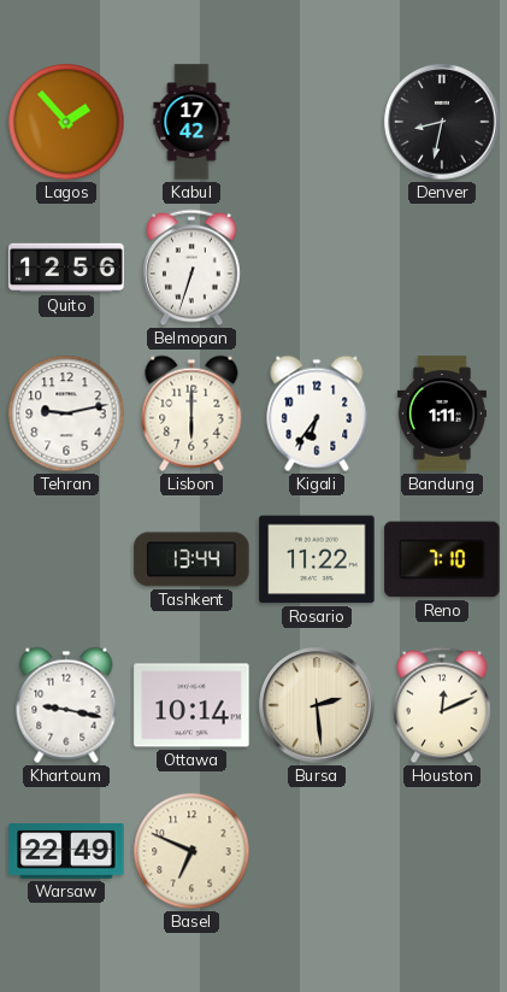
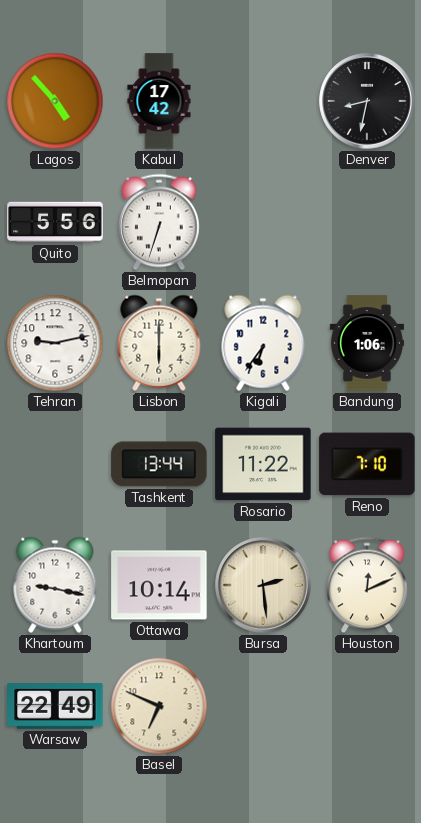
Lagos: 1:53 -> 4:53
Quito: 12:56 -> 5:56
Bandung: 1:11 -> 1:06
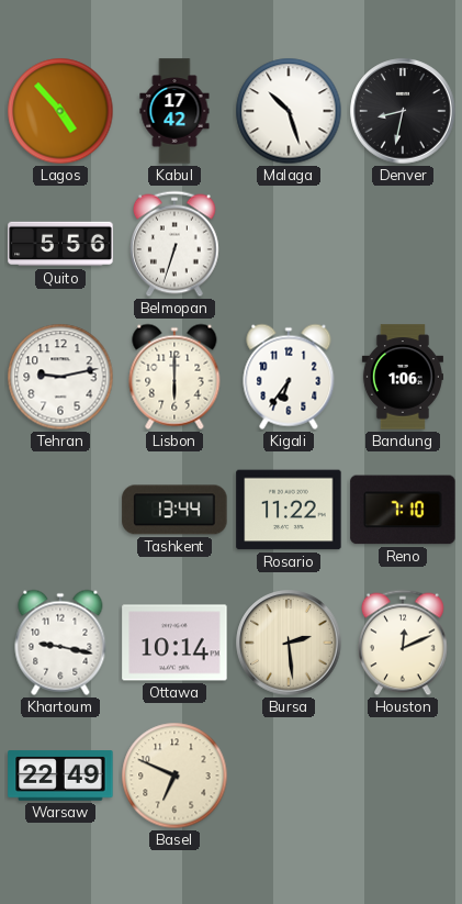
Malaga: none -> 10:27
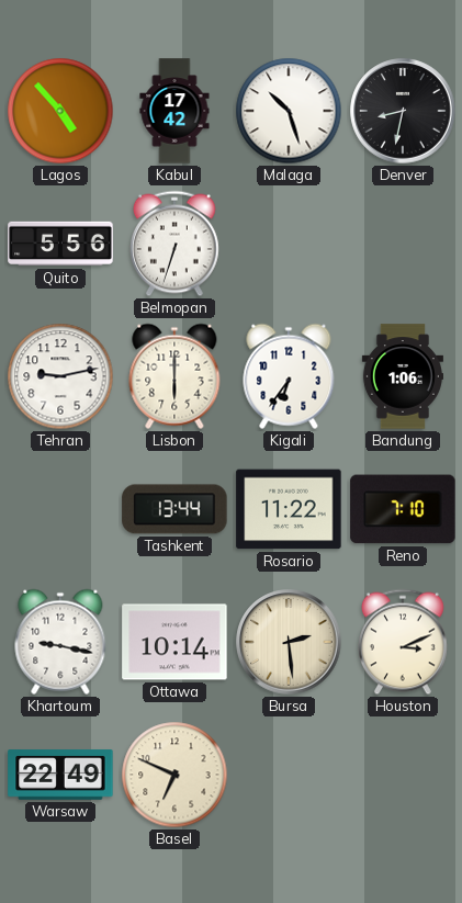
Houston: 12:11 -> 3:11
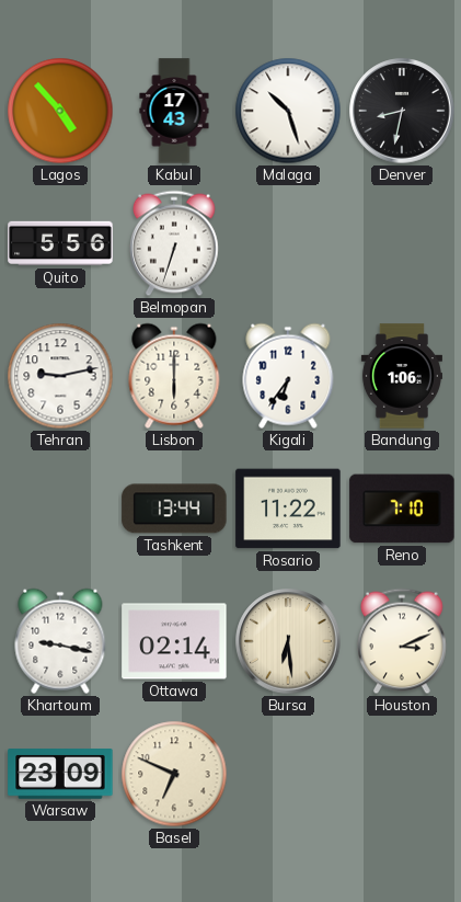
Kabul: 17:42 -> 17:43
Ottawa: 10:14 -> 02:14
Bursa: 2:29 -> 6:29
Warsaw: 22:49 -> 23:09
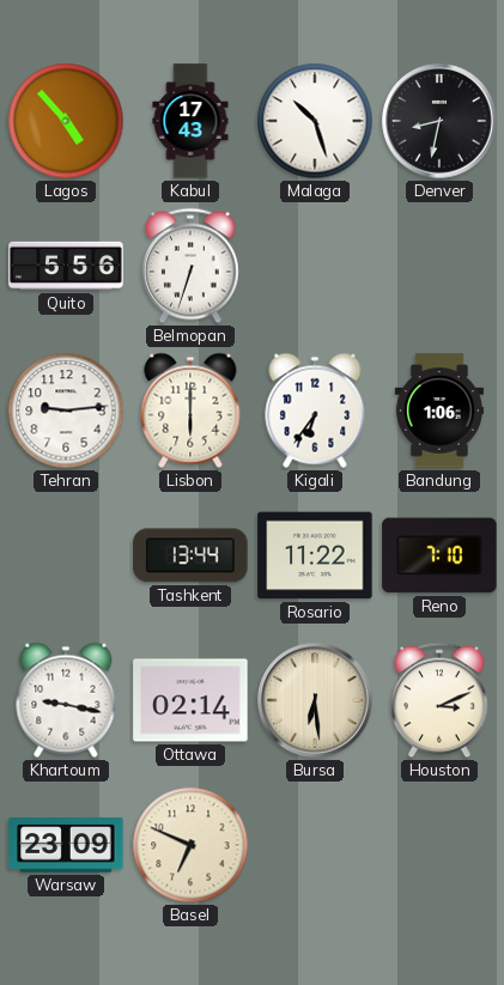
Tehran: 9:13 -> 9:14
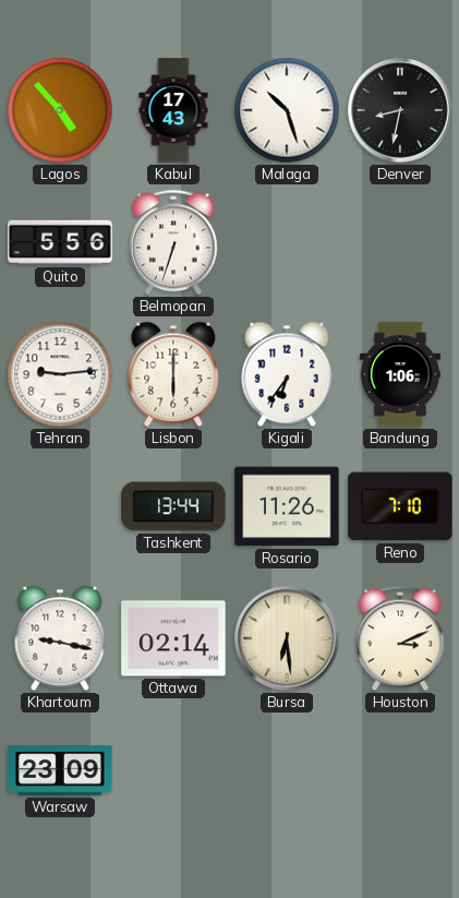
Rosario: 11:22 -> 11:26
Basel: 6:49 -> none
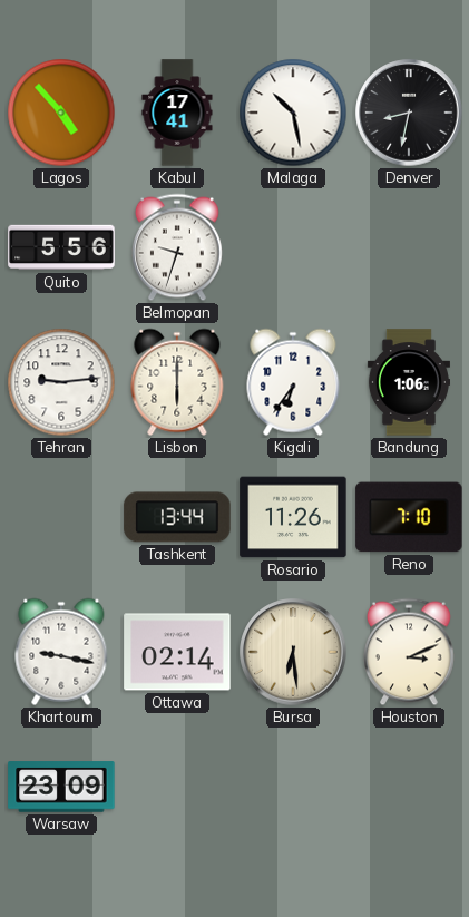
Kabul: 17:43 -> 17:41
Malaga: 10:27 -> 10:28
Belmopan: 6:33 -> 9:33
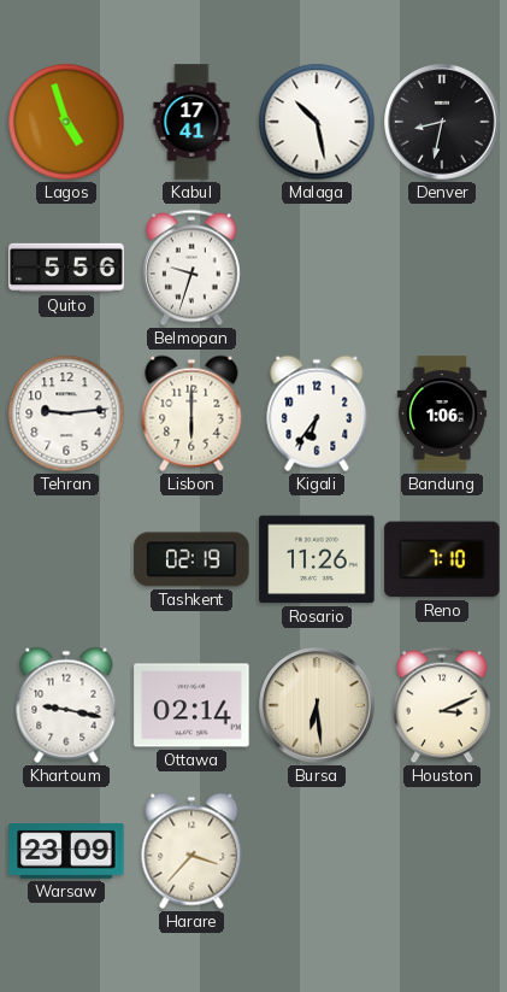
Lagos: 4:53 -> 4:57
Tashkent: 13:44 -> 02:19
Harare: none -> 3:37
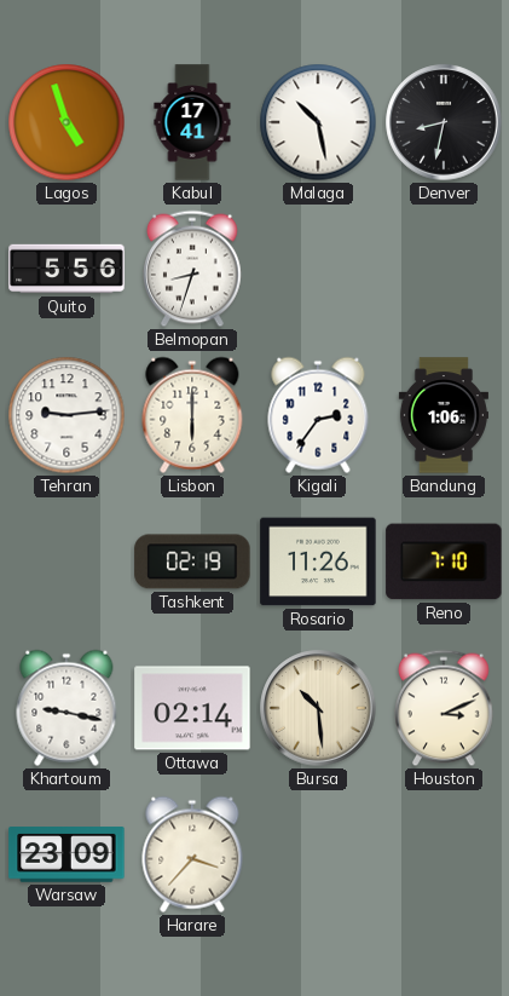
Belmopan: 9:33 -> 8:33
Kigali: 6:36 -> 2:36
Bursa: 6:29 -> 10:29
